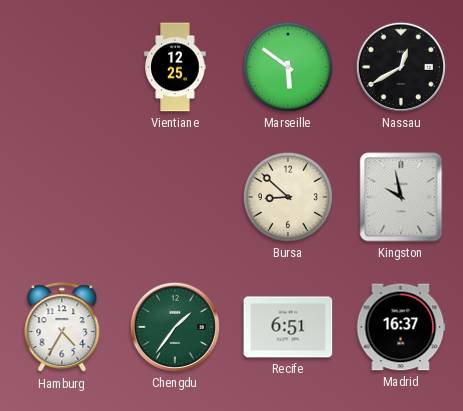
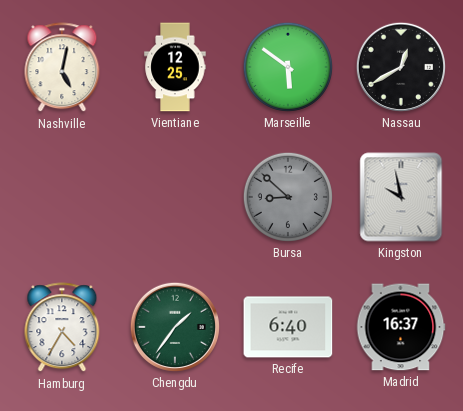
Nashville: none -> 5:02
Bursa dial: cream -> grey
Recife: 6:51 -> 6:40
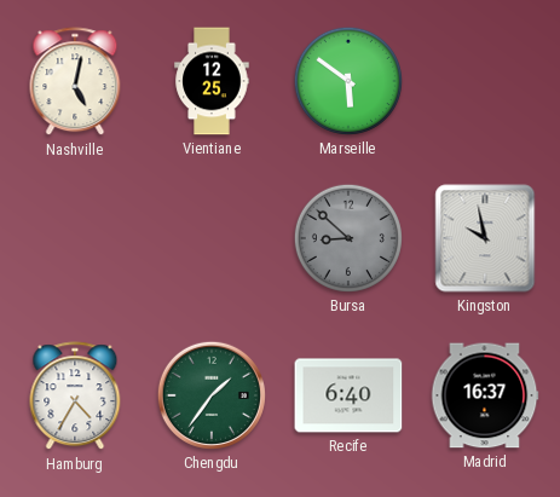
Nassau: 12:40 -> none
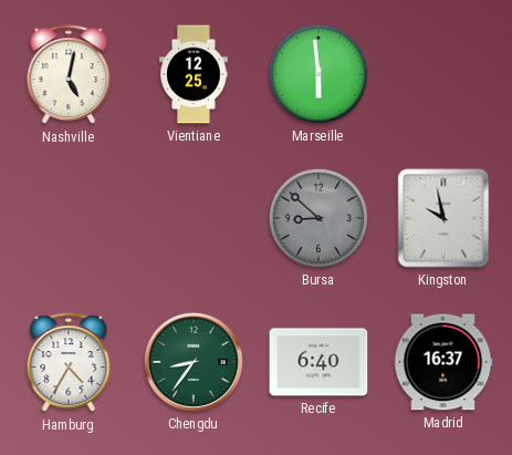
Marseille: 5:51 -> 5:59
Chengdu: 1:36 -> 8:36
